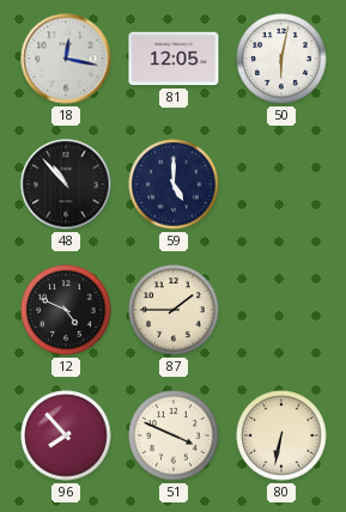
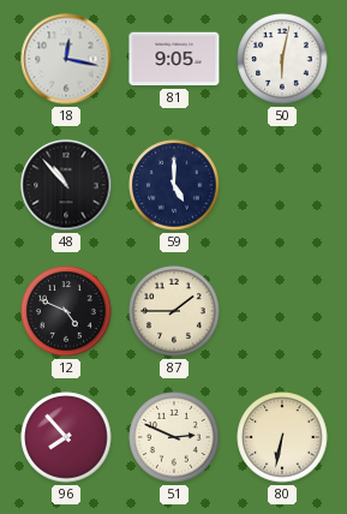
81: 12:05 -> 9:05
51: 3:49 -> 2:49
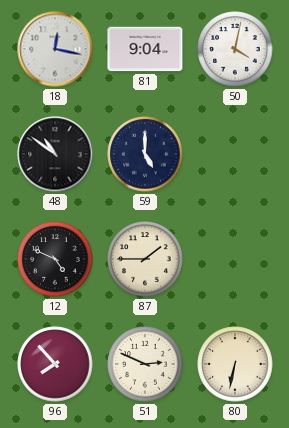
81: 9:05 -> 9:04
50: 6:02 -> 4:02
48: 10:53 -> 10:51
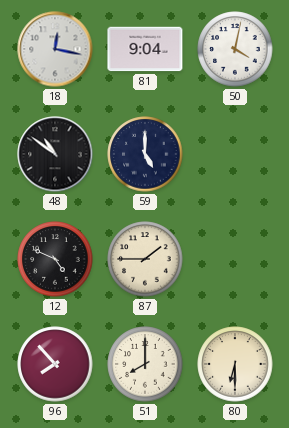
51: 2:49 -> 8:00
80: 6:32 -> 6:30
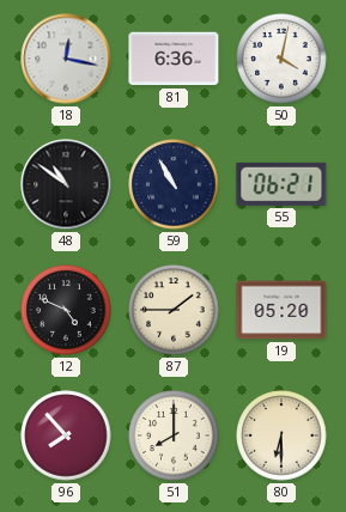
81: 9:04 -> 6:36
59: 5:00 -> 10:55
55: none -> 06:21
19: none -> 05:20
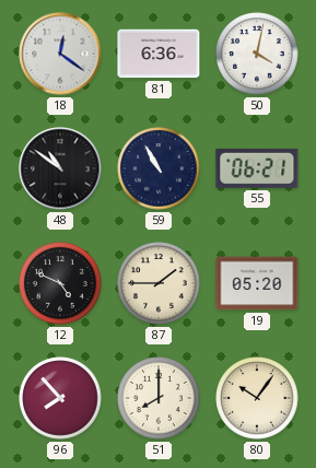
18: 12:17 -> 12:21
80: 6:30 -> 10:06
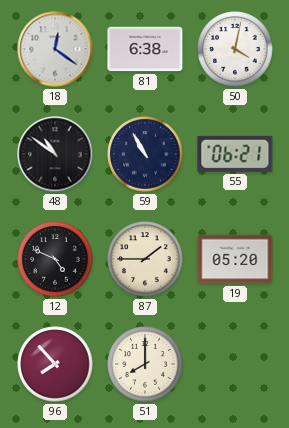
81: 6:36 -> 6:38
80: 10:06 -> none
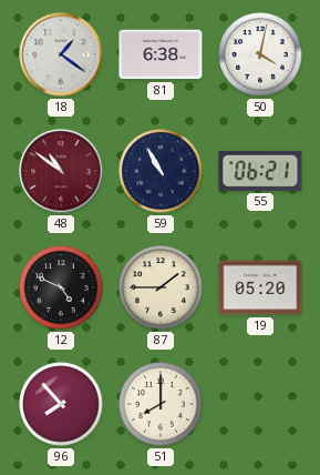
18: 12:21 -> 1:21
48 dial: black -> burgundy
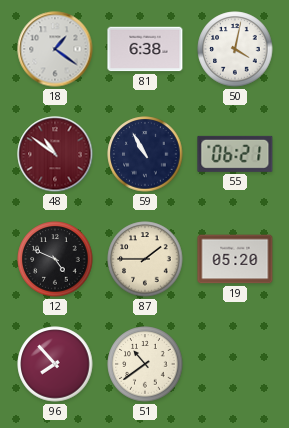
51: 8:00 -> 10:39
